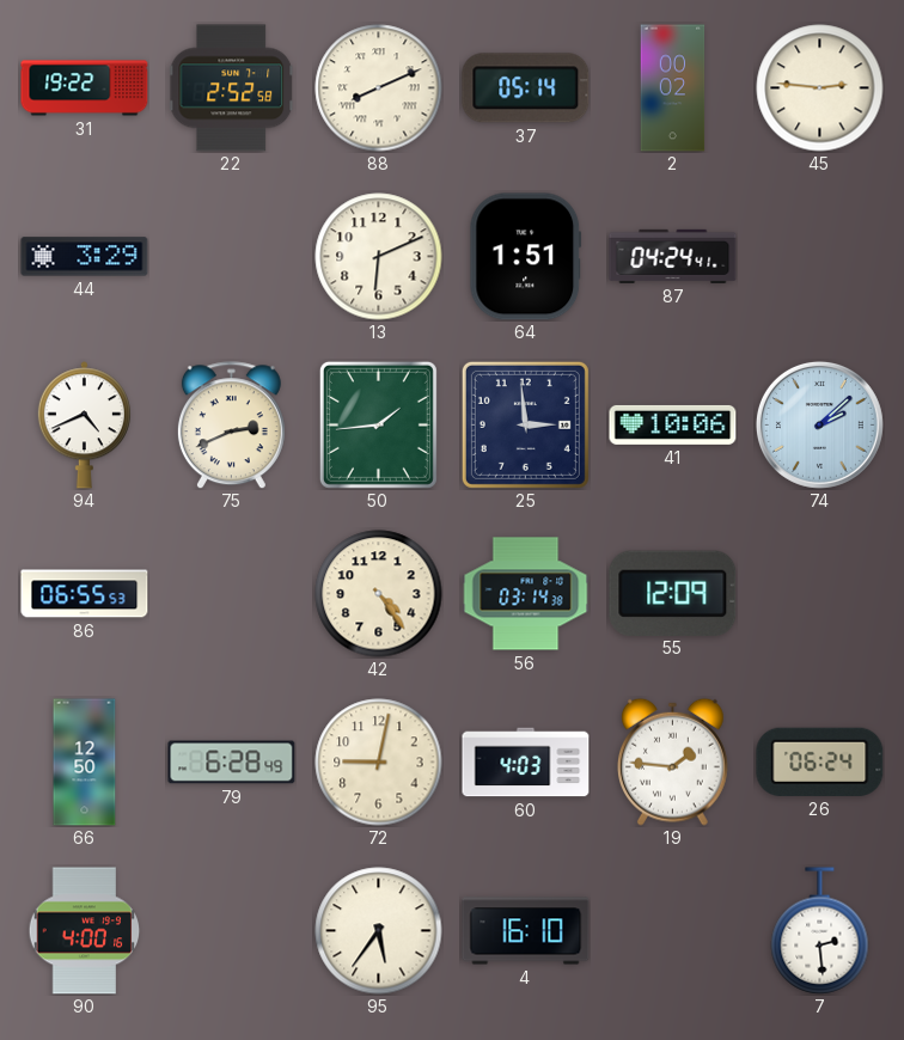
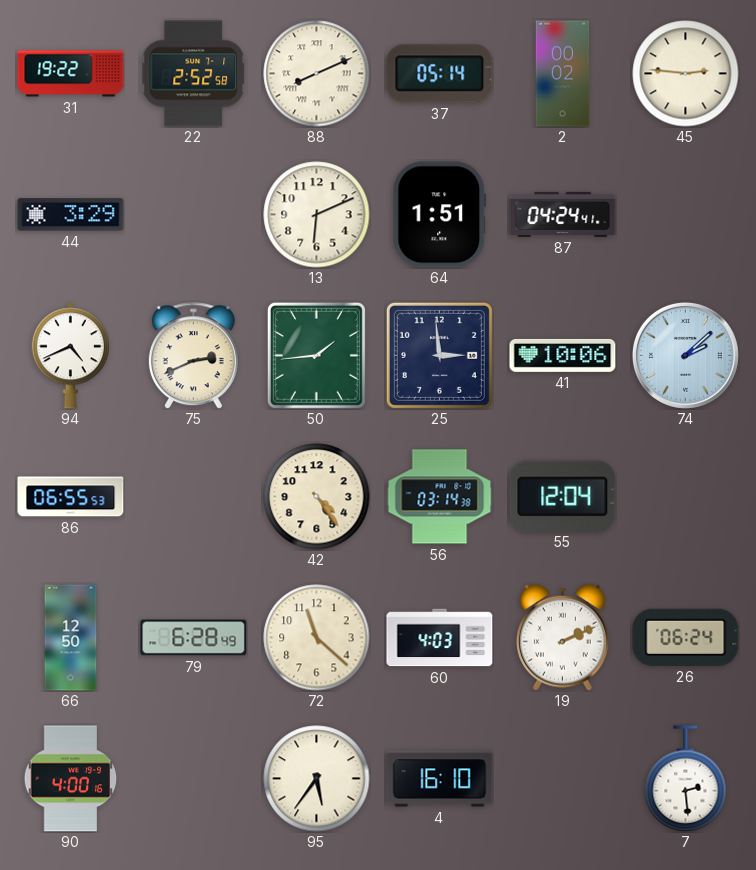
55: 12:09 -> 12:04
72: 9:02 -> 11:22
19: 1:46 -> 2:11
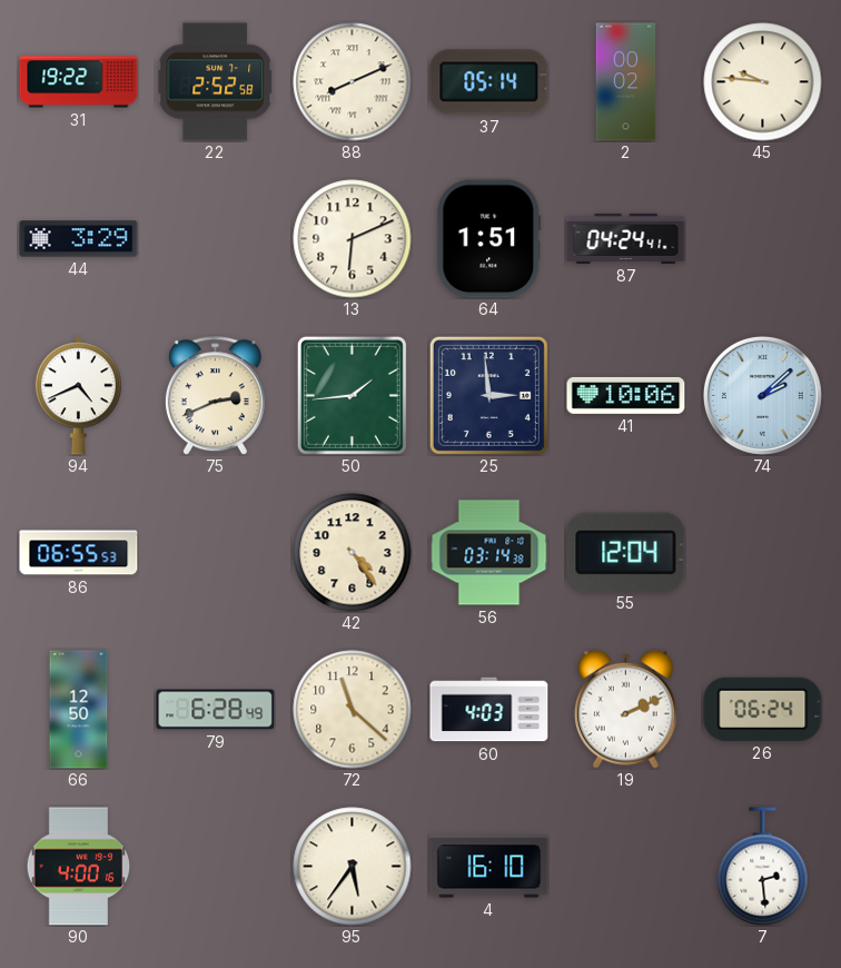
45: 2:46 -> 9:46
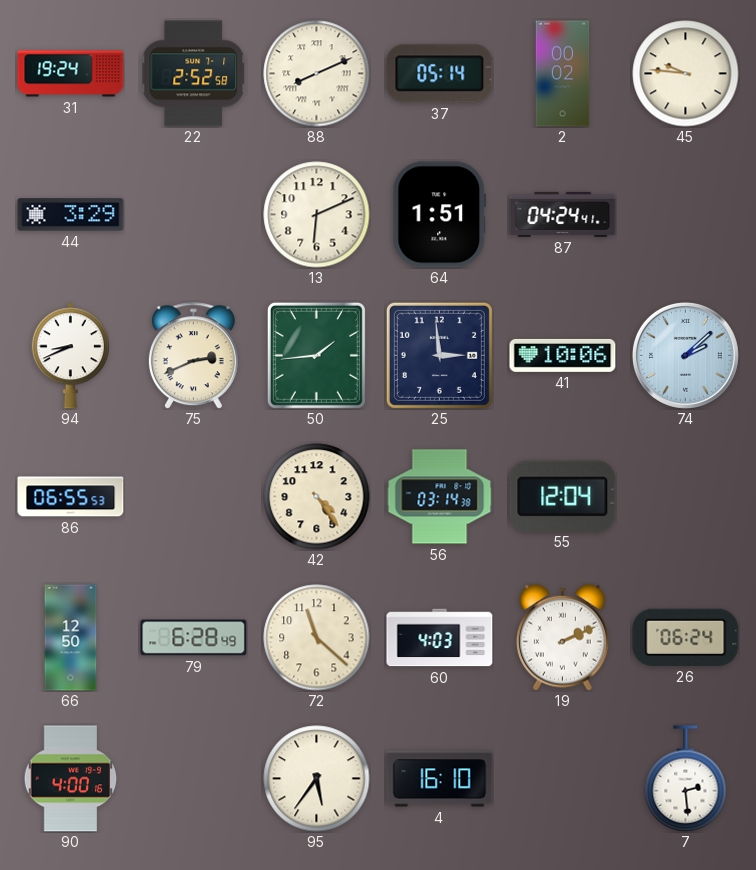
31: 19:22 -> 19:24
94: 4:41 -> 8:41
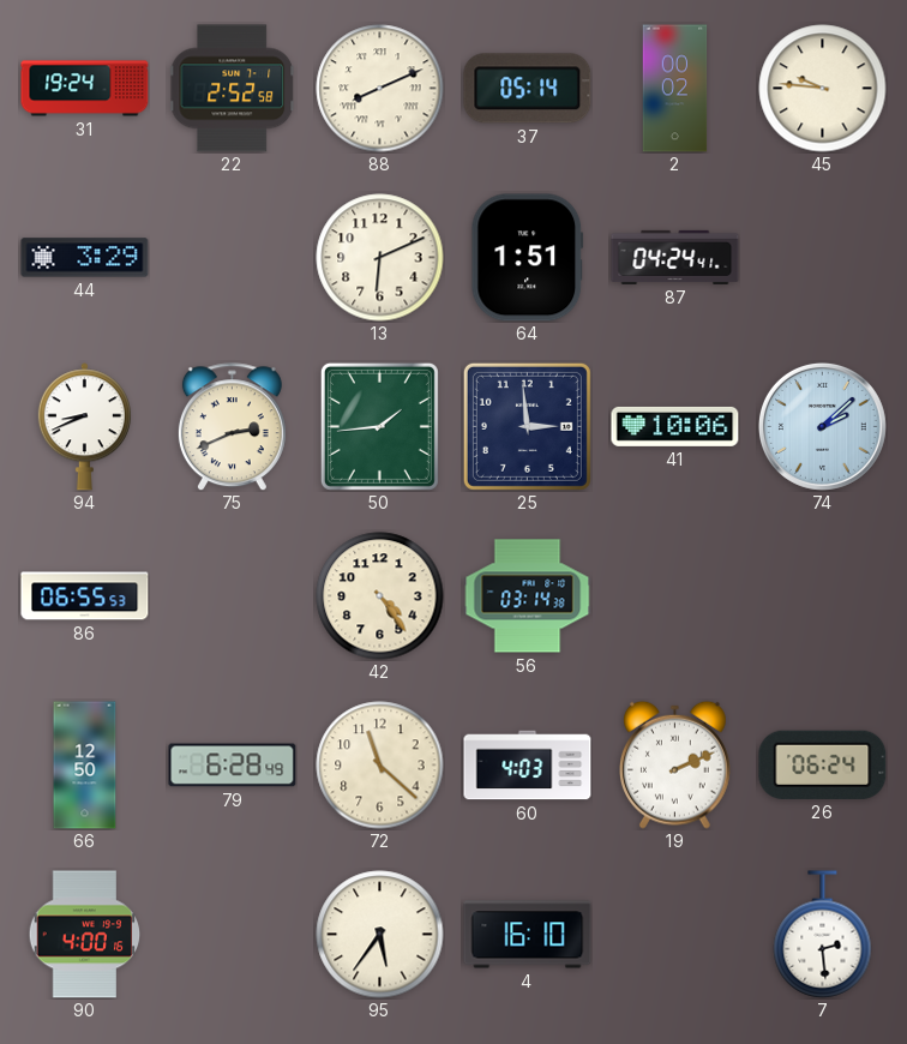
55: 12:04 -> none
